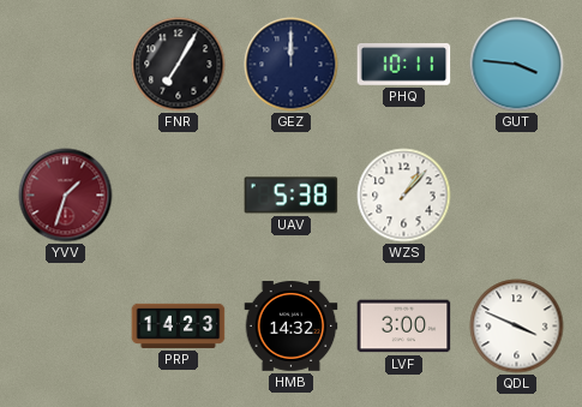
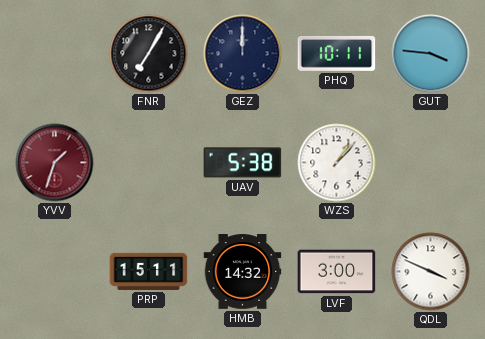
PRP: 14:23 -> 15:11
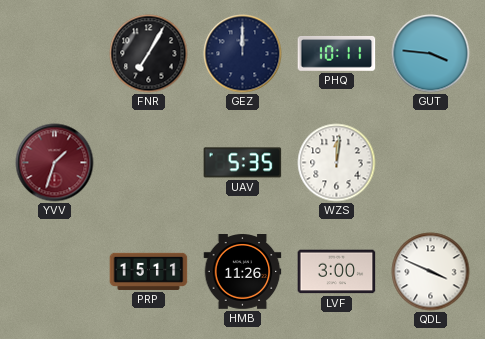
UAV: 5:38 -> 5:35
WZS: 1:07 -> 12:01
HMB: 14:32 -> 11:26
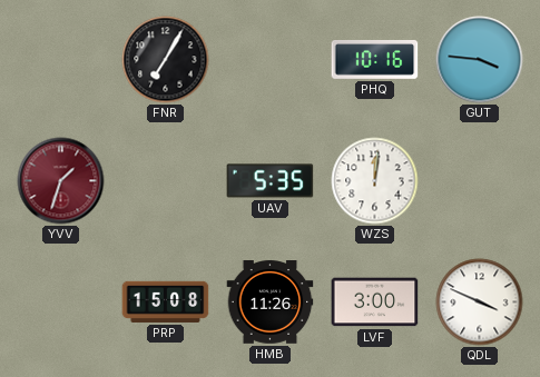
GEZ: 12:00 -> none
PHQ: 10:11 -> 10:16
PRP: 15:11 -> 15:08
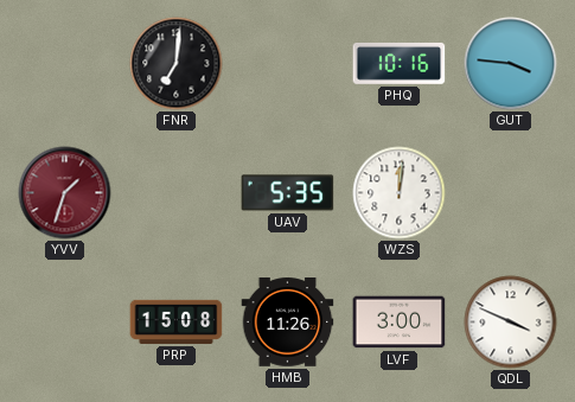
FNR: 7:05 -> 7:01
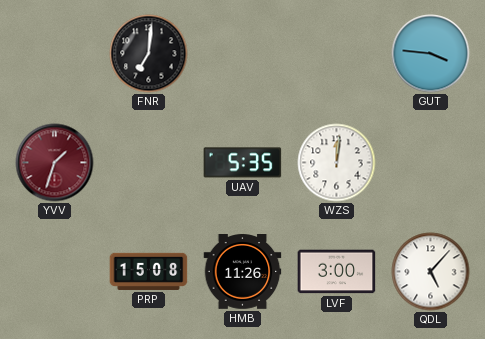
PHQ: 10:16 -> none
QDL: 3:49 -> 5:07
